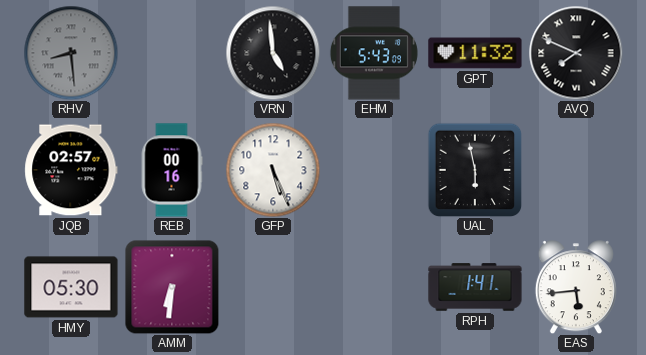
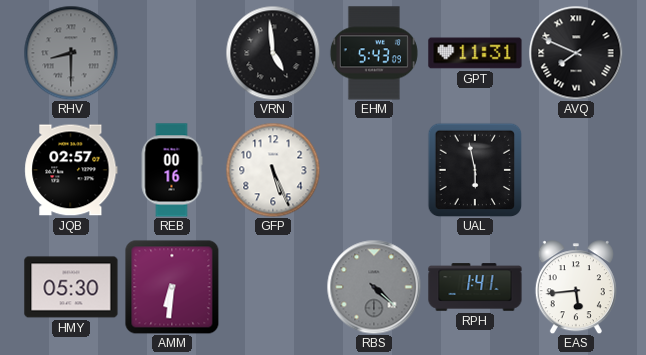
RHV: 8:29 -> 8:30
GPT: 11:32 -> 11:31
RBS: none -> 4:22
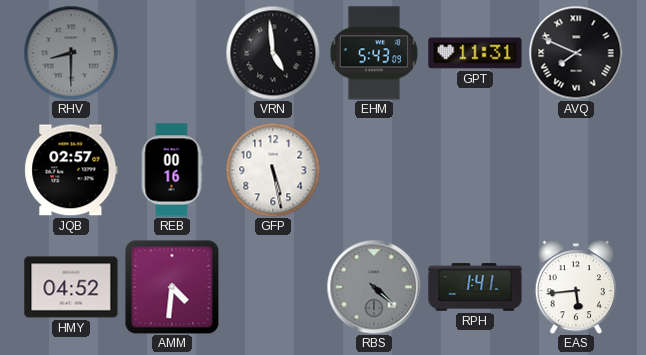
GFP: 5:26 -> 5:28
UAL: 5:58 -> none
HMY: 05:30 -> 04:52
AMM: 6:31 -> 4:31
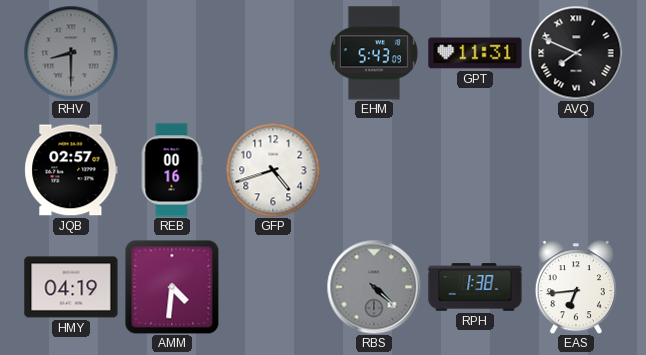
VRN: 4:59 -> none
GFP: 5:28 -> 4:42
HMY: 04:52 -> 04:19
RPH: 1:41 -> 1:38
EAS: 5:44 -> 6:44
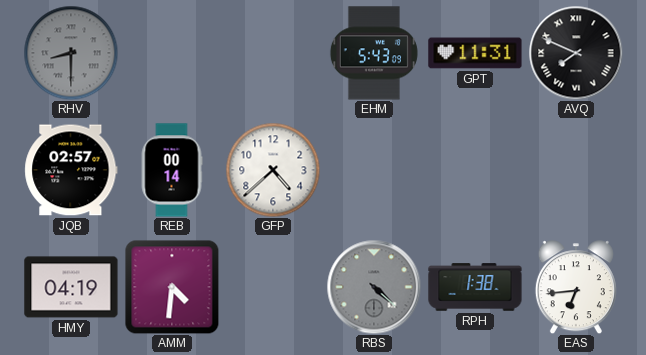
REB: 00:16 -> 00:14
GFP: 4:42 -> 4:38
